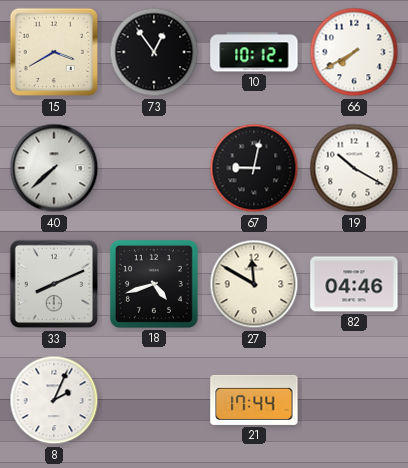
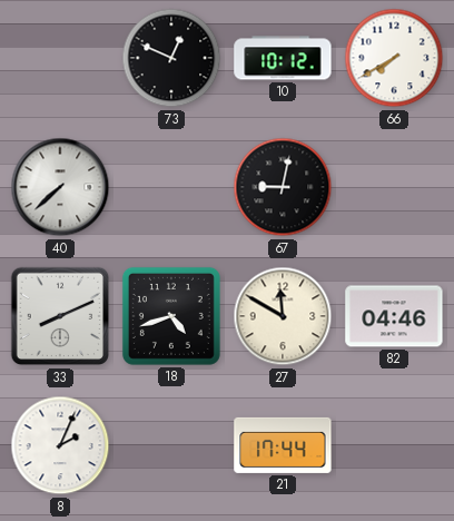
15: 3:40 -> none
73: 12:54 -> 12:49
19: 10:20 -> none
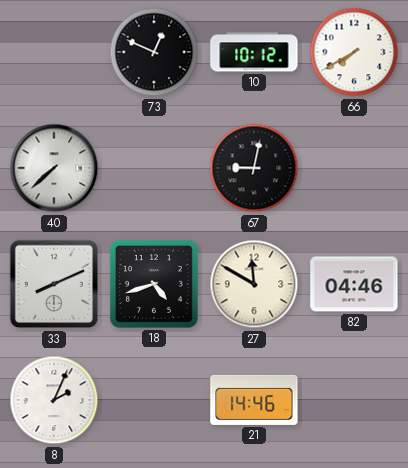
21: 17:44 -> 14:46
